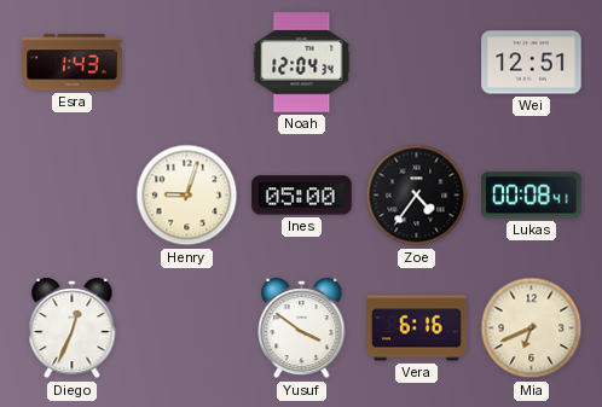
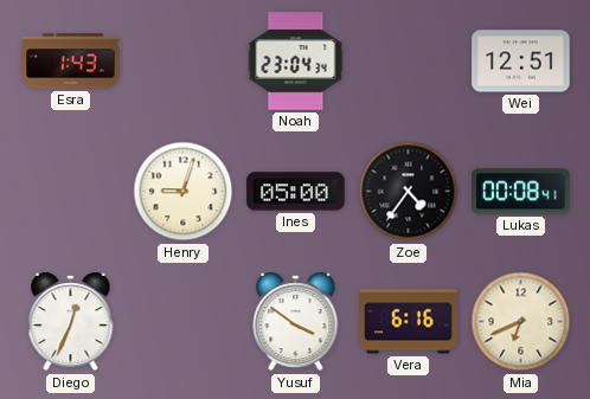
Noah: 12:04 -> 23:04
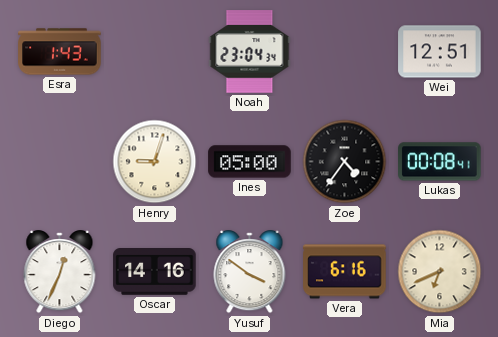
Oscar: none -> 14:16
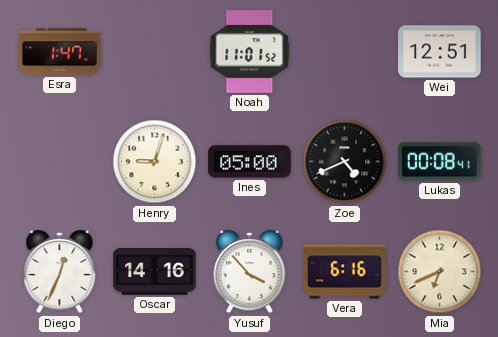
Esra: 1:43 -> 1:47
Noah: 23:04 -> 11:01
Zoe: 4:36 -> 4:41
Yusuf: 3:51 -> 3:53
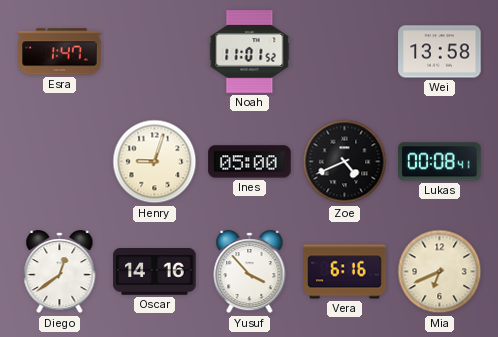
Wei: 12:51 -> 13:58
Diego: 12:34 -> 12:39
